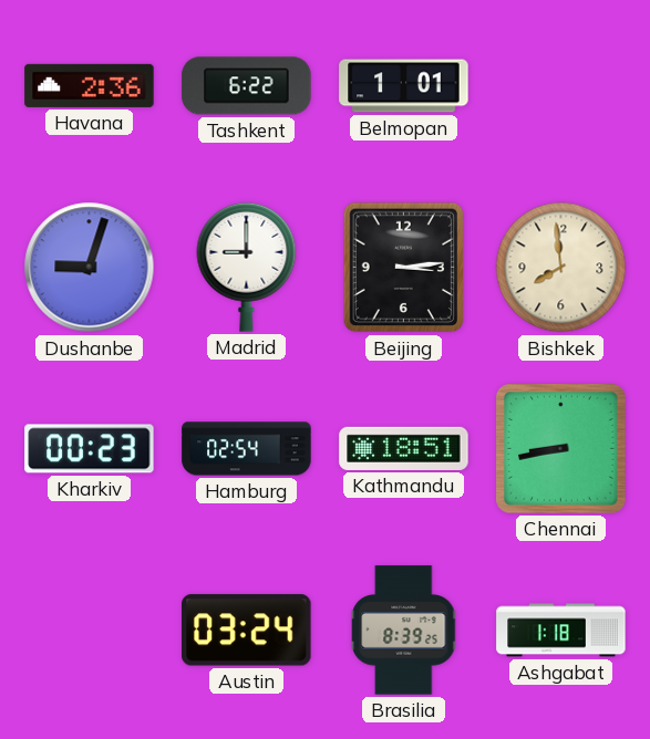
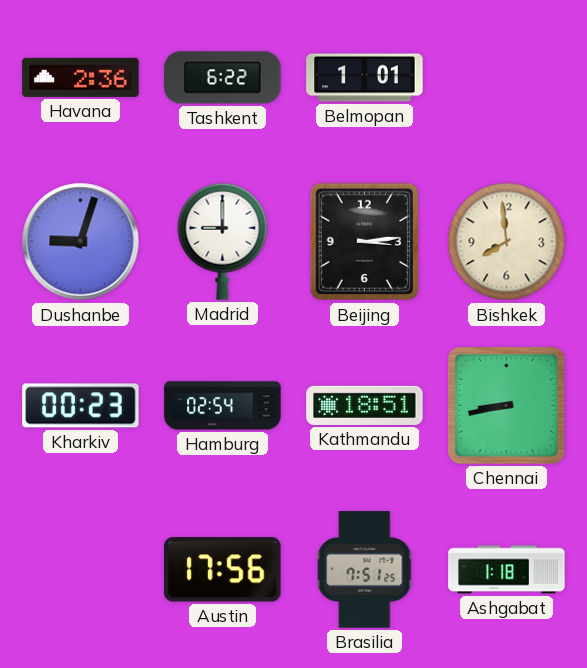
Austin: 03:24 -> 17:56
Brasilia: 8:39 -> 7:51
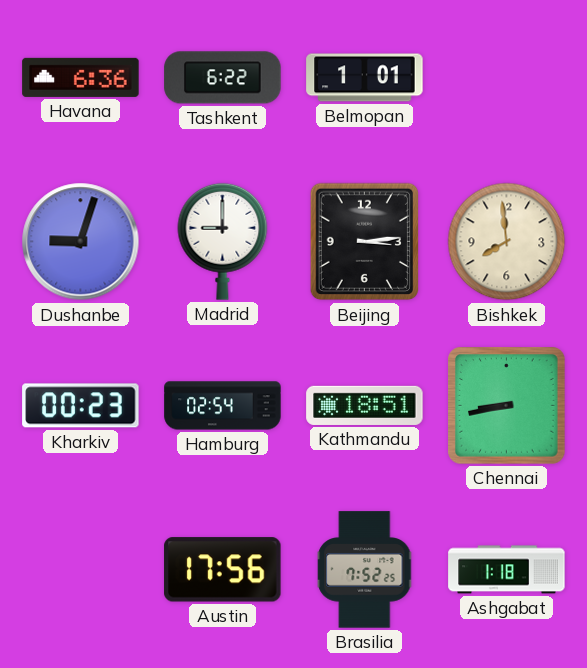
Havana: 2:36 -> 6:36
Brasilia: 7:51 -> 7:52
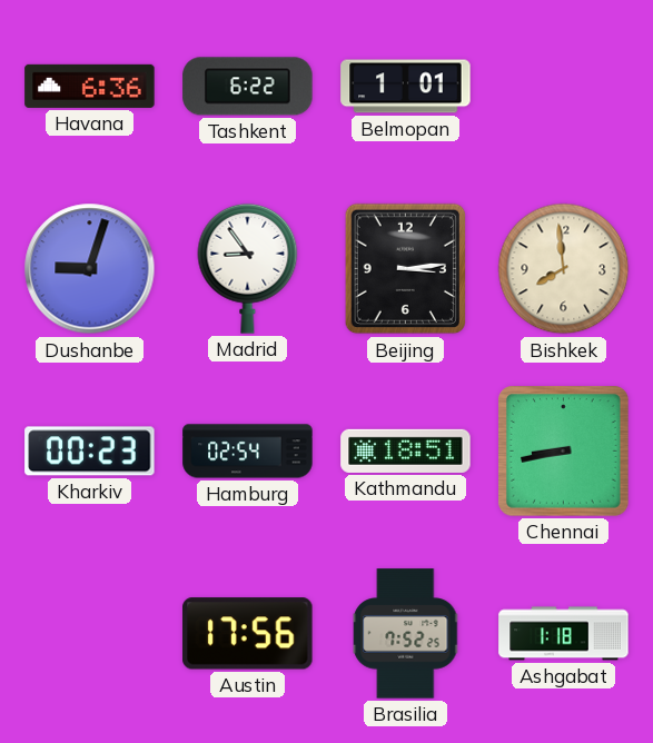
Madrid: 9:00 -> 8:54
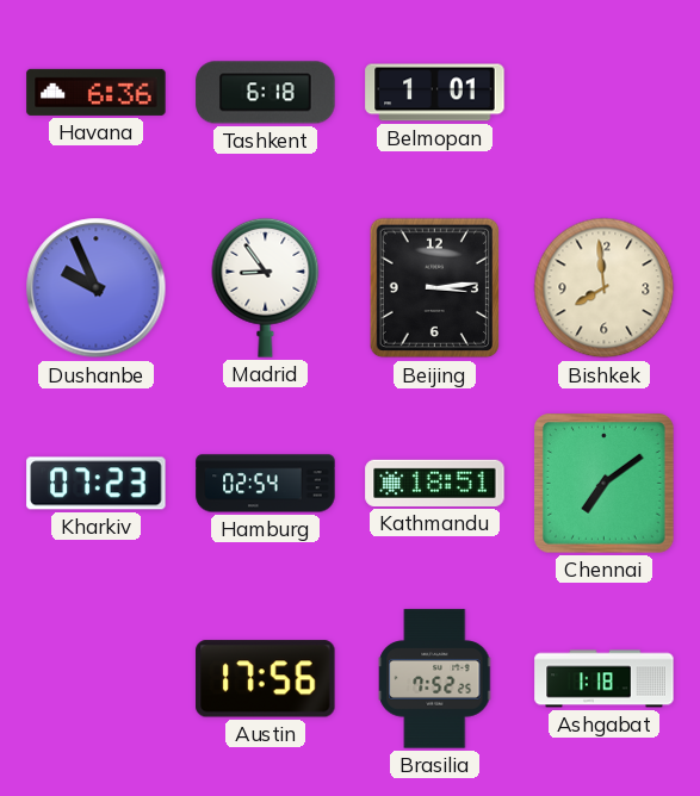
Tashkent: 6:22 -> 6:18
Dushanbe: 9:03 -> 9:56
Kharkiv: 00:23 -> 07:23
Chennai: 8:43 -> 7:09
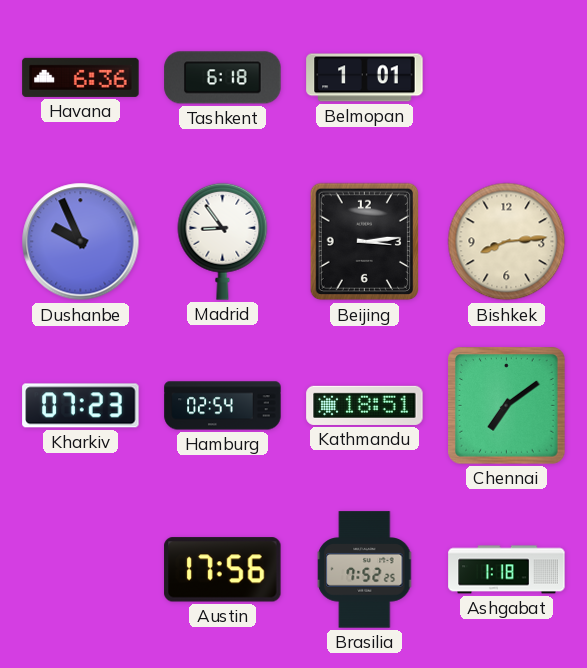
Bishkek: 7:59 -> 8:14
